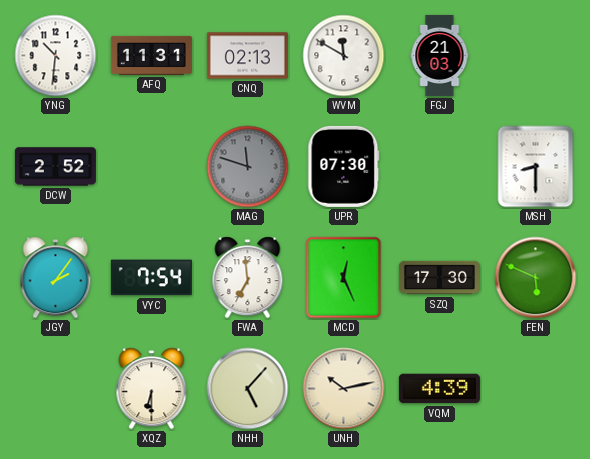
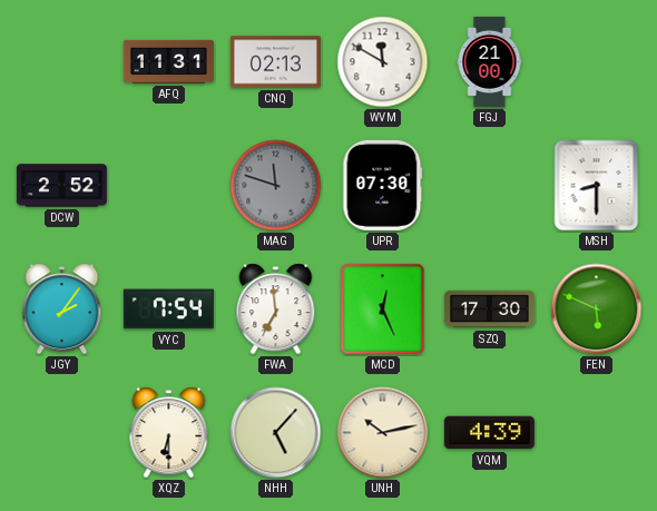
YNG: 10:31 -> none
FGJ: 21:03 -> 21:00
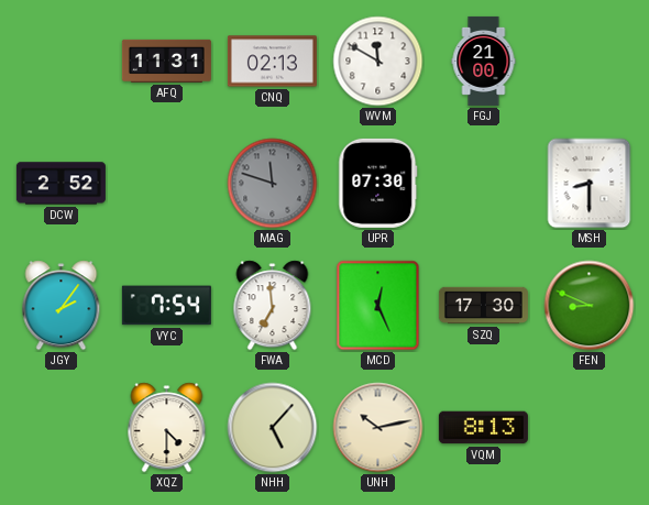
FEN: 5:49 -> 8:49
XQZ: 6:30 -> 4:30
VQM: 4:39 -> 8:13
